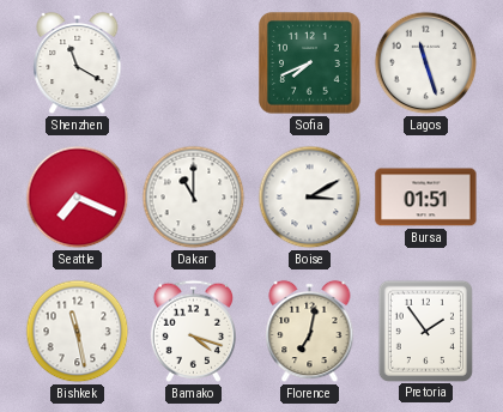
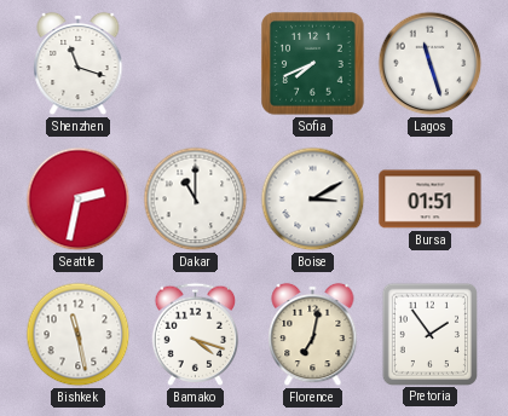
Shenzhen: 11:20 -> 11:18
Seattle: 7:19 -> 2:32
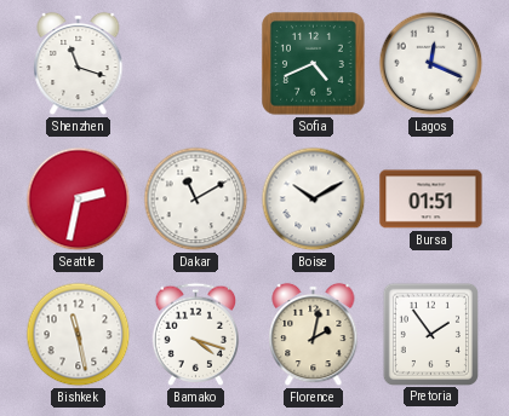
Sofia: 7:41 -> 4:41
Lagos: 11:27 -> 12:19
Dakar: 11:00 -> 11:10
Boise: 3:10 -> 10:10
Florence: 7:02 -> 2:02
